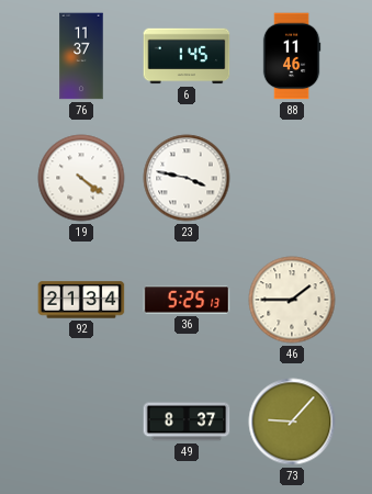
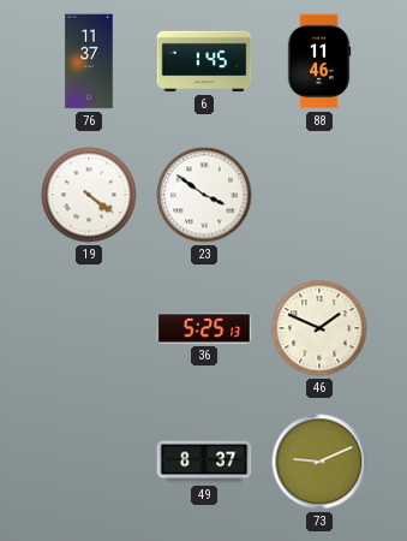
23: 3:47 -> 3:51
92: 21:34 -> none
46: 1:45 -> 1:49
73: 9:07 -> 9:11
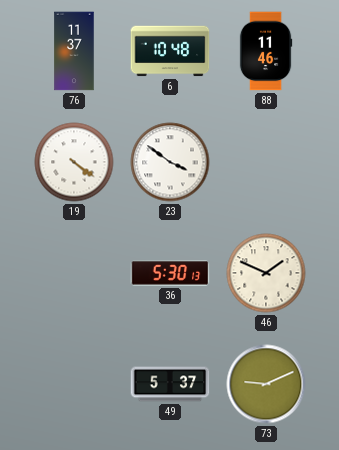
6: 1:45 -> 10:48
36: 5:25 -> 5:30
49: 8:37 -> 5:37
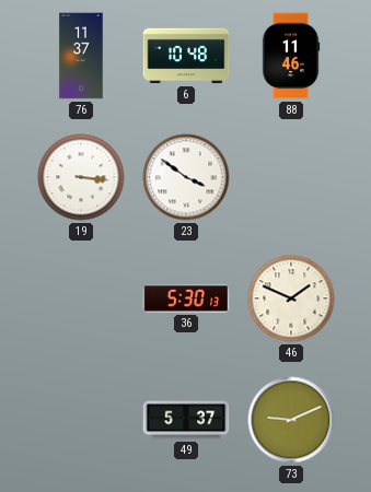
19: 4:21 -> 3:16
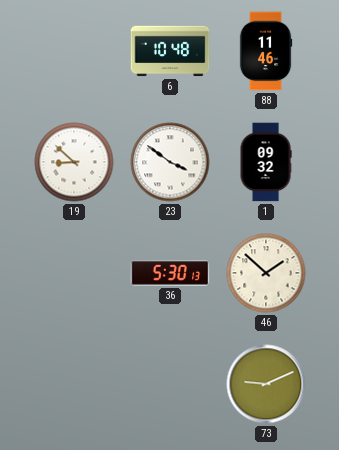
76: 11:37 -> none
19: 3:16 -> 8:52
1: none -> 09:32
46: 1:49 -> 1:52
49: 5:37 -> none
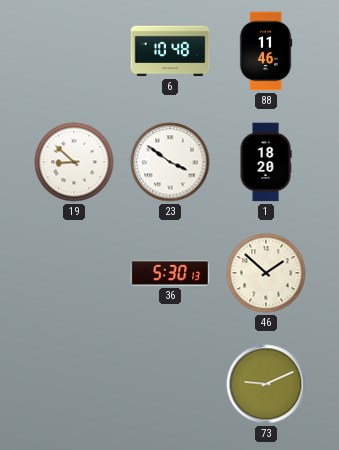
1: 09:32 -> 18:20
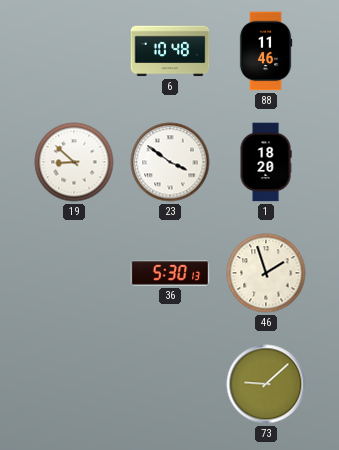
46: 1:52 -> 1:57
73: 9:11 -> 9:08
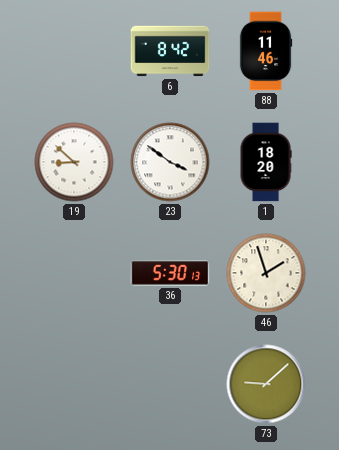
6: 10:48 -> 8:42
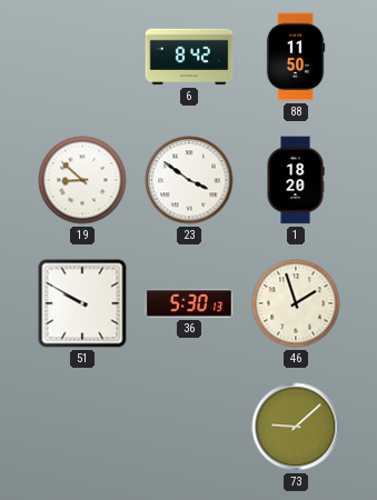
88: 11:46 -> 11:50
51: none -> 9:50
